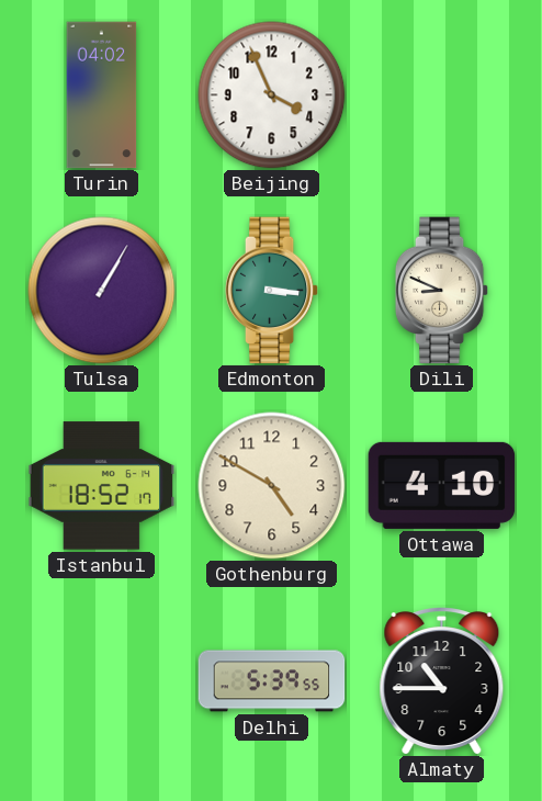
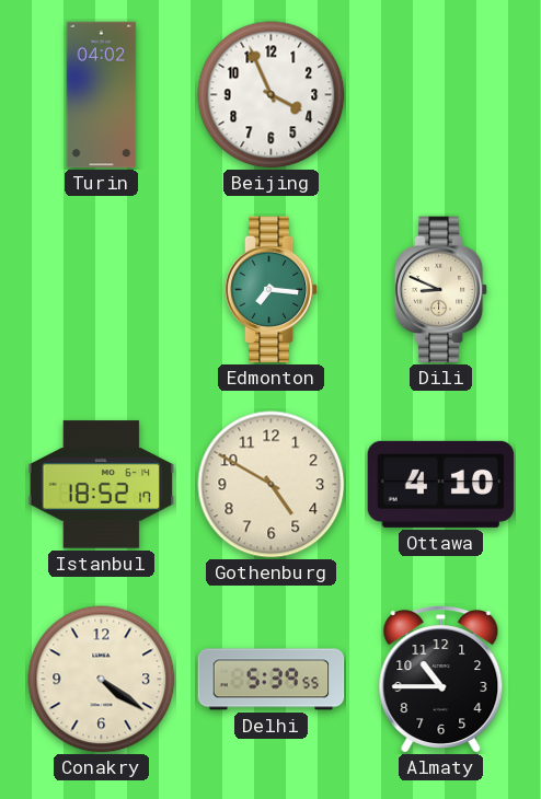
Tulsa: 1:05 -> none
Edmonton: 3:16 -> 7:16
Conakry: none -> 4:21
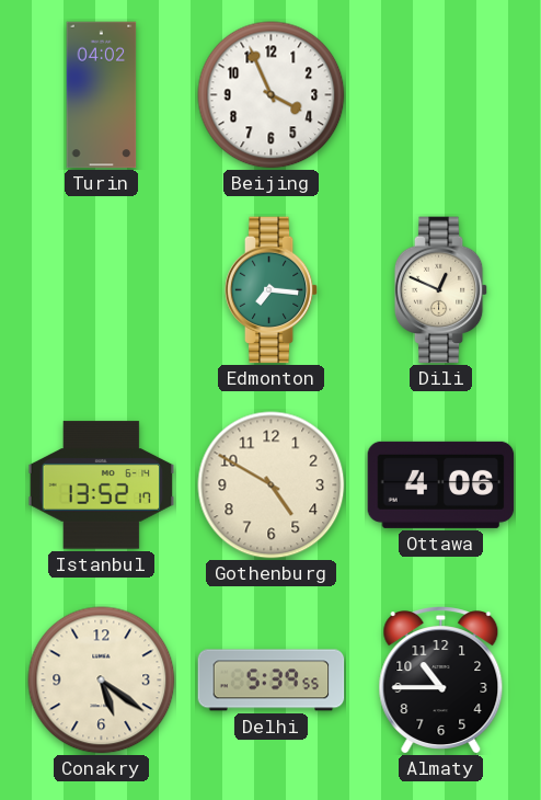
Dili: 8:49 -> 12:49
Istanbul: 18:52 -> 13:52
Ottawa: 4:10 -> 4:06
Conakry: 4:21 -> 5:21
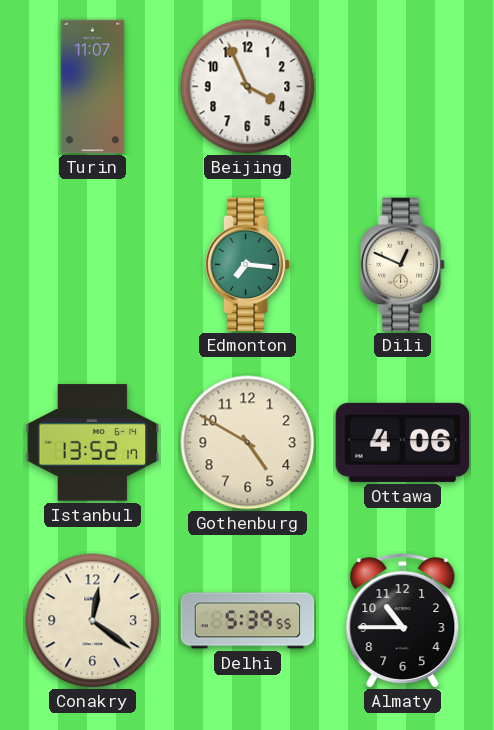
Turin: 04:02 -> 11:07
Conakry: 5:21 -> 12:21
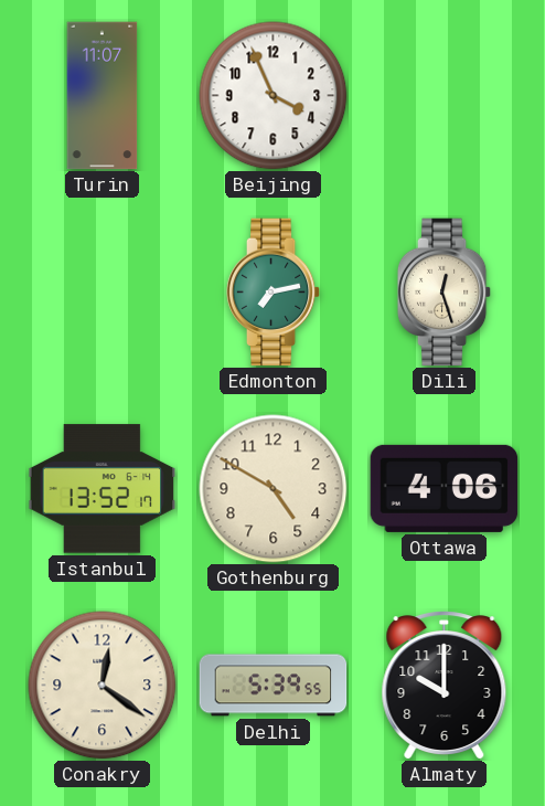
Edmonton: 7:16 -> 7:13
Dili: 12:49 -> 12:27
Almaty: 10:45 -> 10:00
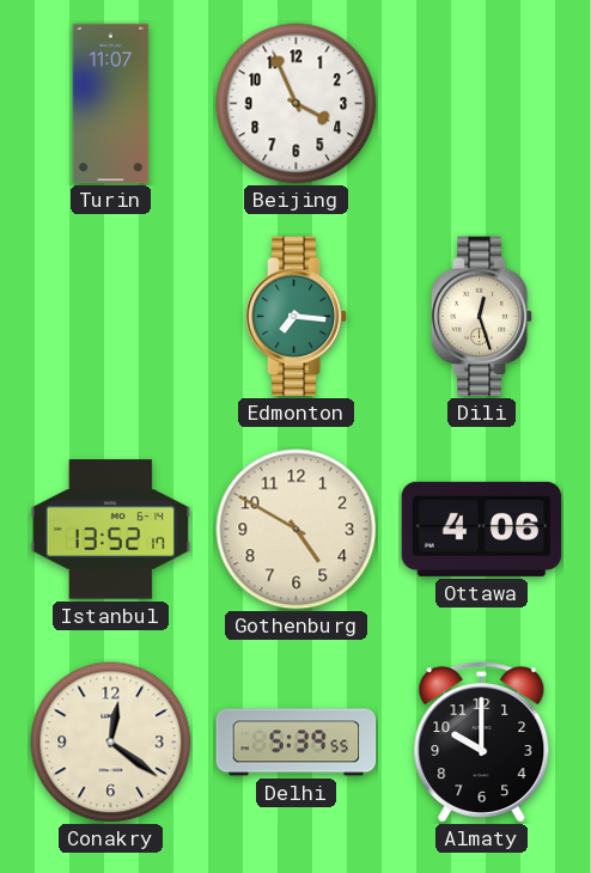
Edmonton: 7:13 -> 7:16
